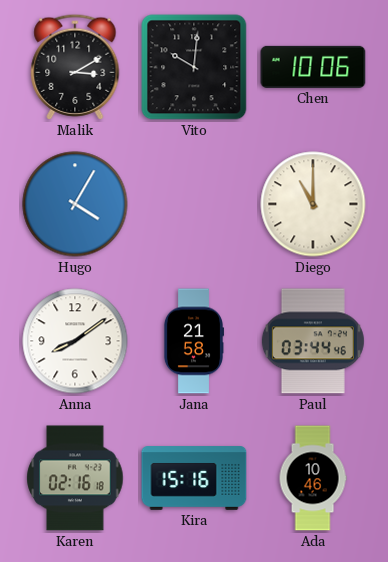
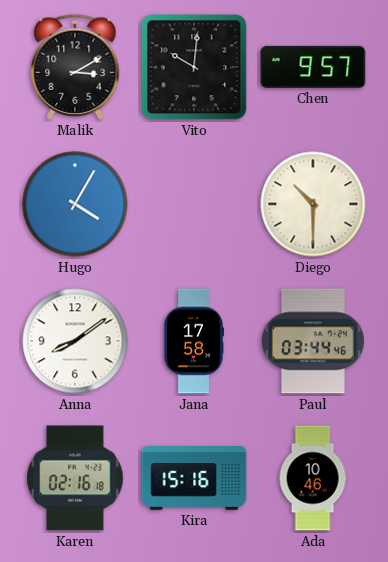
Chen: 10:06 -> 9:57
Diego: 11:00 -> 10:30
Jana: 21:58 -> 17:58
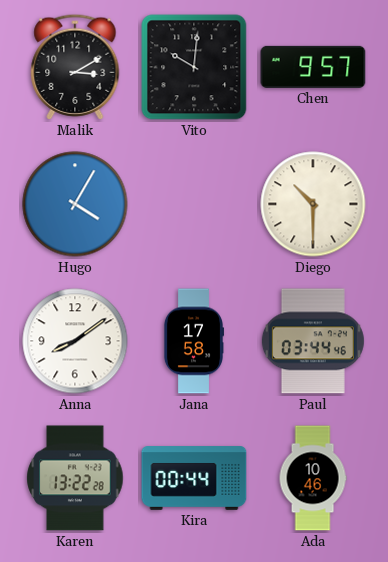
Karen: 02:16 -> 13:22
Kira: 15:16 -> 00:44
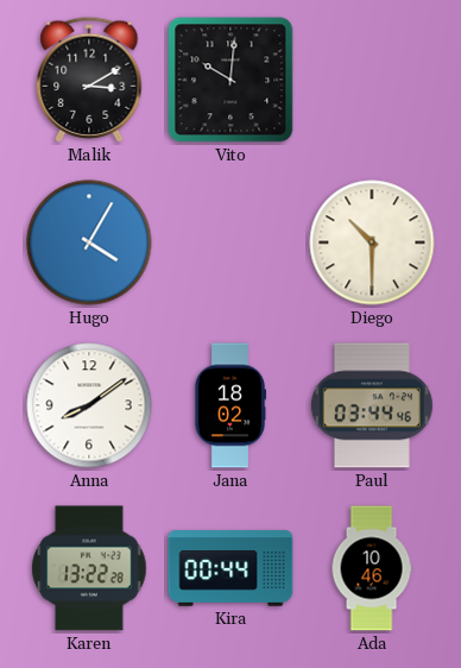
Chen: 9:57 -> none
Jana: 17:58 -> 18:02
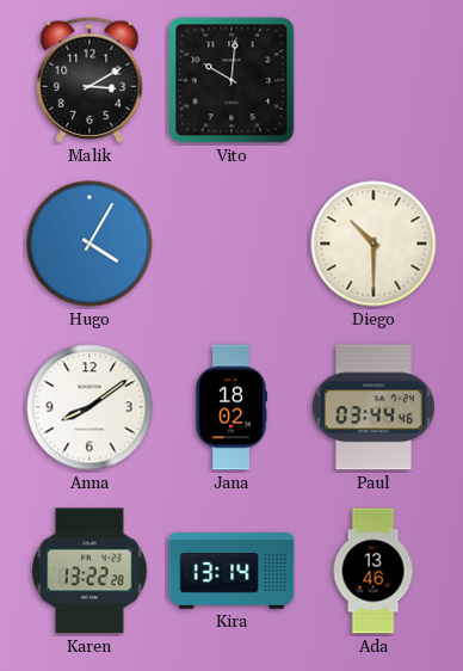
Kira: 00:44 -> 13:14
Ada: 10:46 -> 13:46
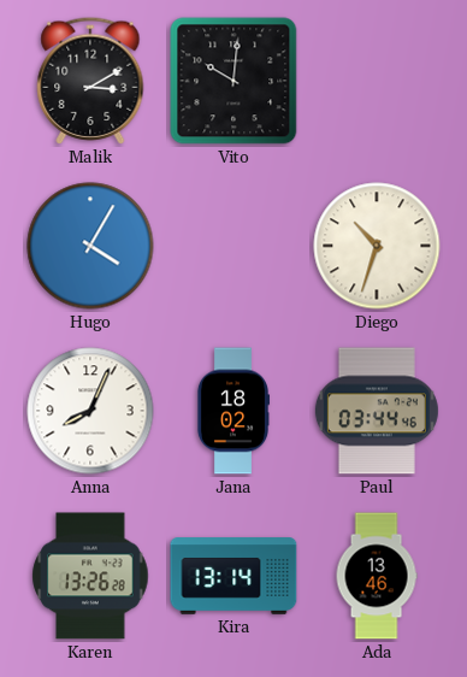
Diego: 10:30 -> 10:33
Anna: 8:09 -> 8:04
Karen: 13:22 -> 13:26
